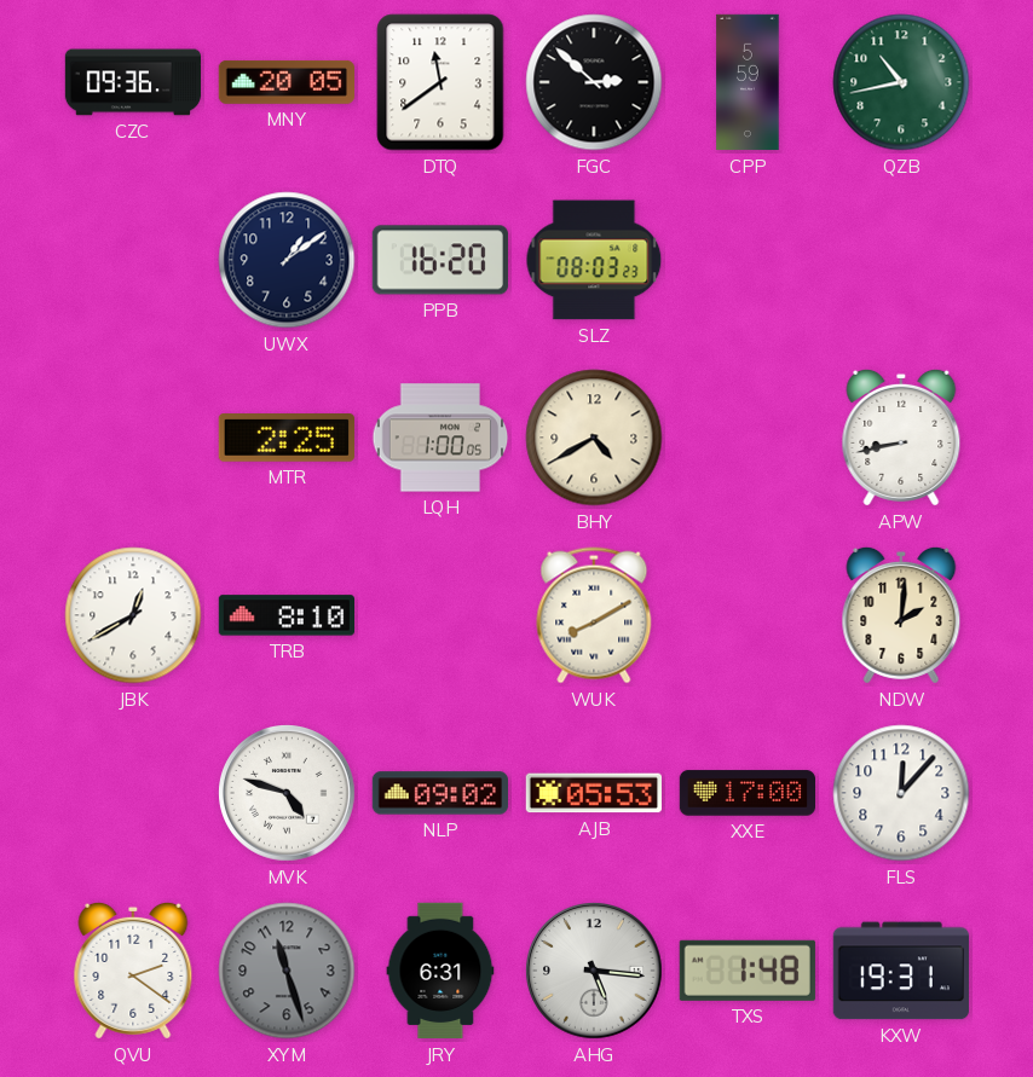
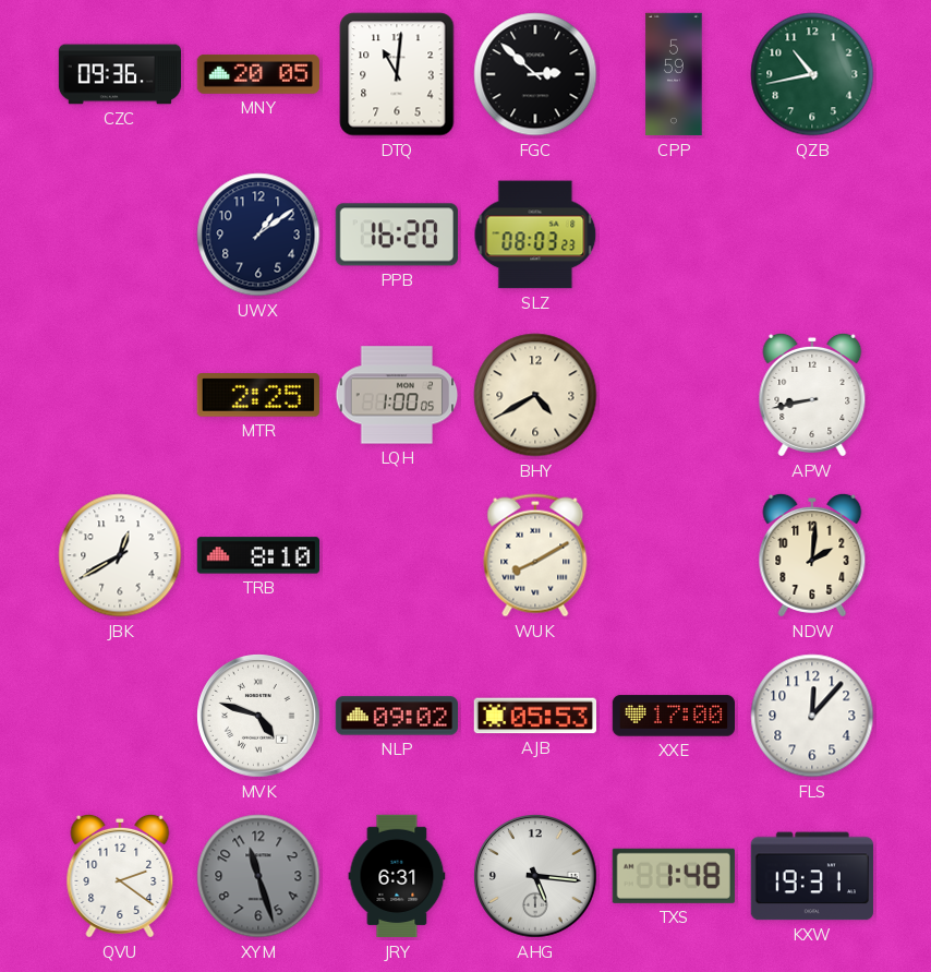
DTQ: 11:39 -> 11:01
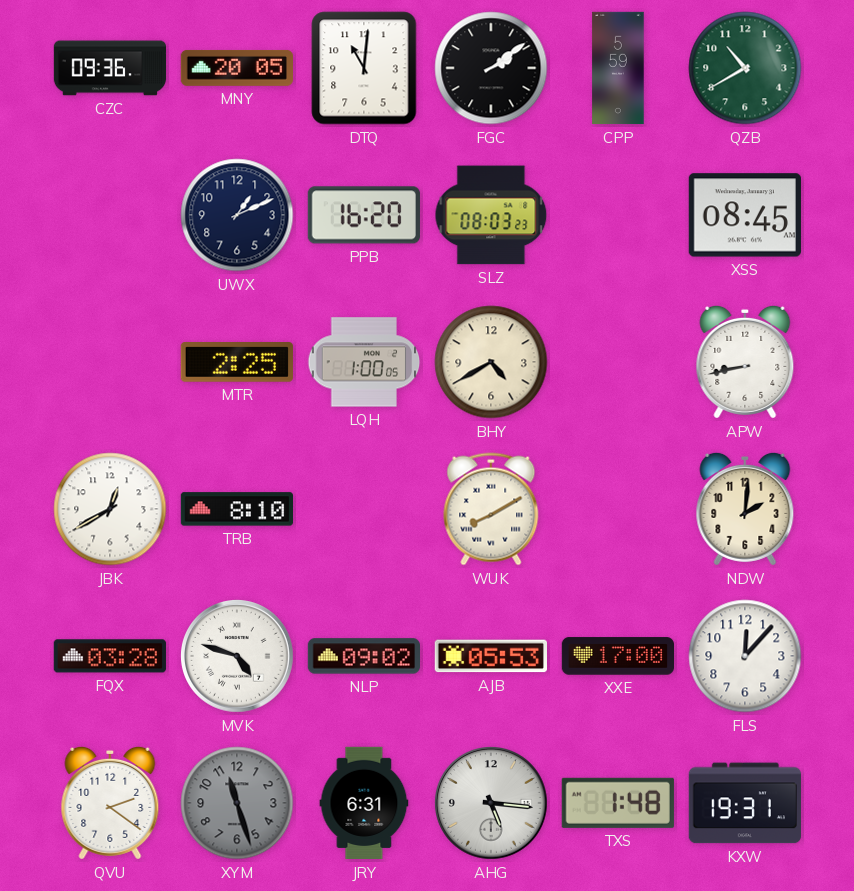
FGC: 2:52 -> 2:09
QZB: 10:43 -> 10:40
UWX: 1:09 -> 1:11
XSS: none -> 08:45
FQX: none -> 03:28
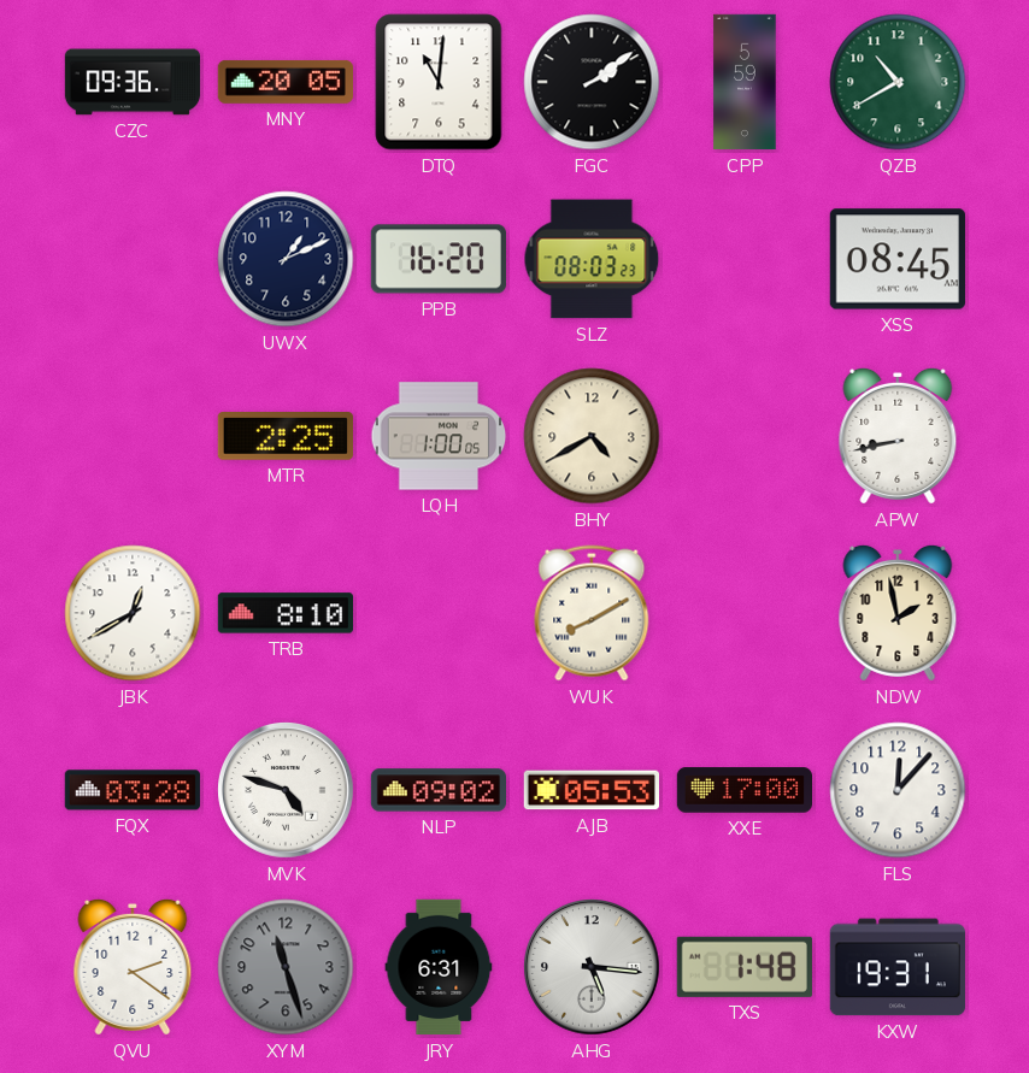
NDW: 2:01 -> 1:58
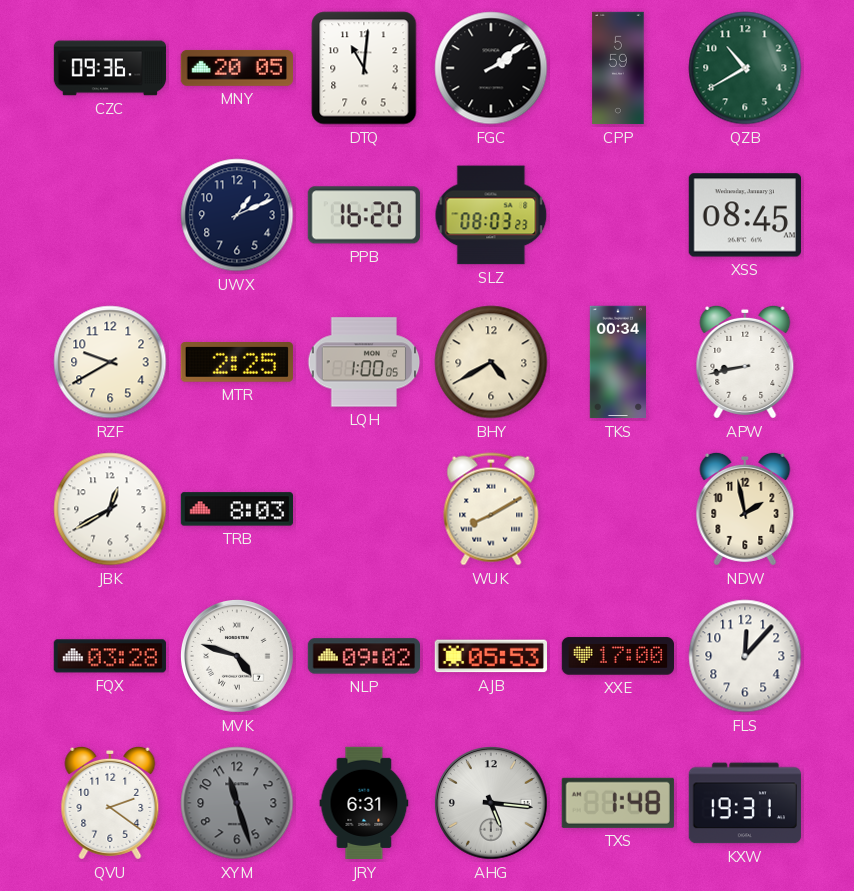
RZF: none -> 9:40
TKS: none -> 00:34
TRB: 8:10 -> 8:03
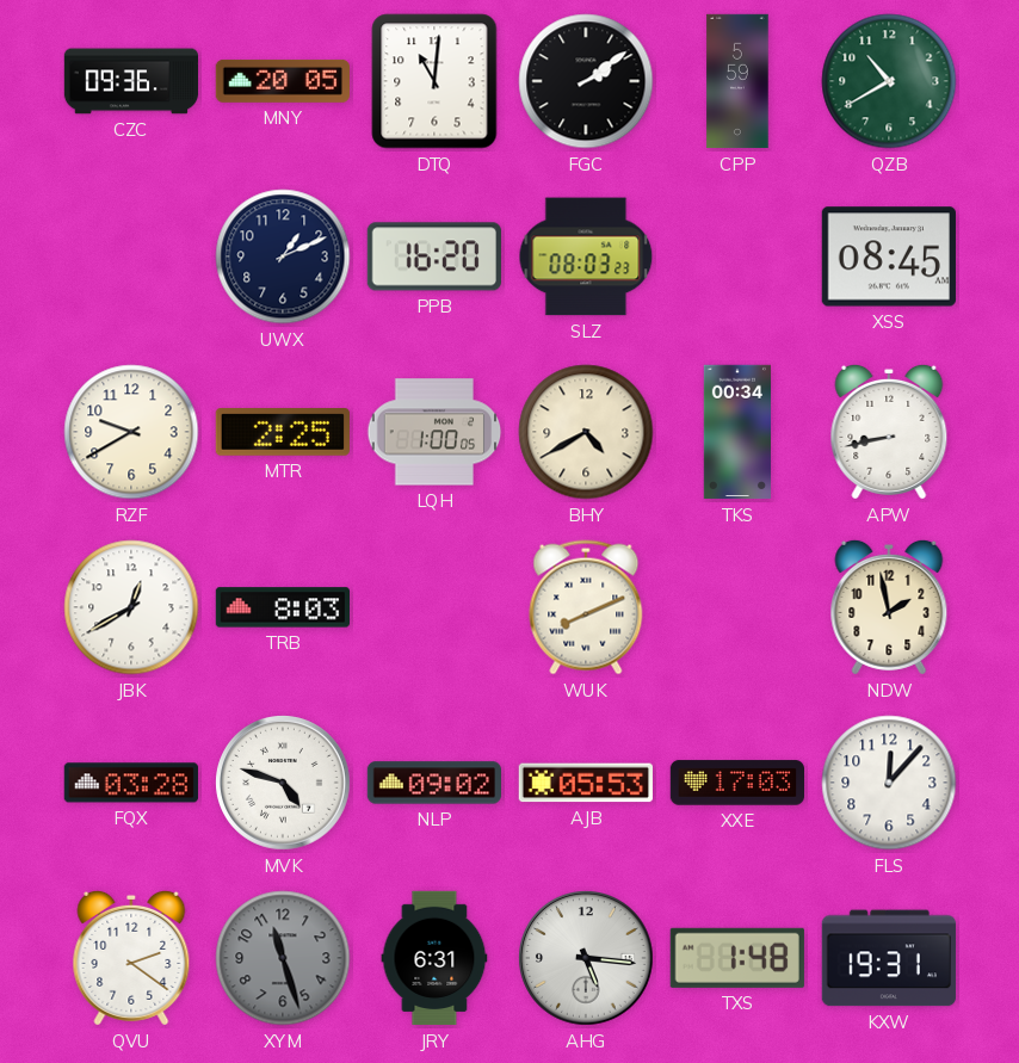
WUK: 8:10 -> 8:11
XXE: 17:00 -> 17:03
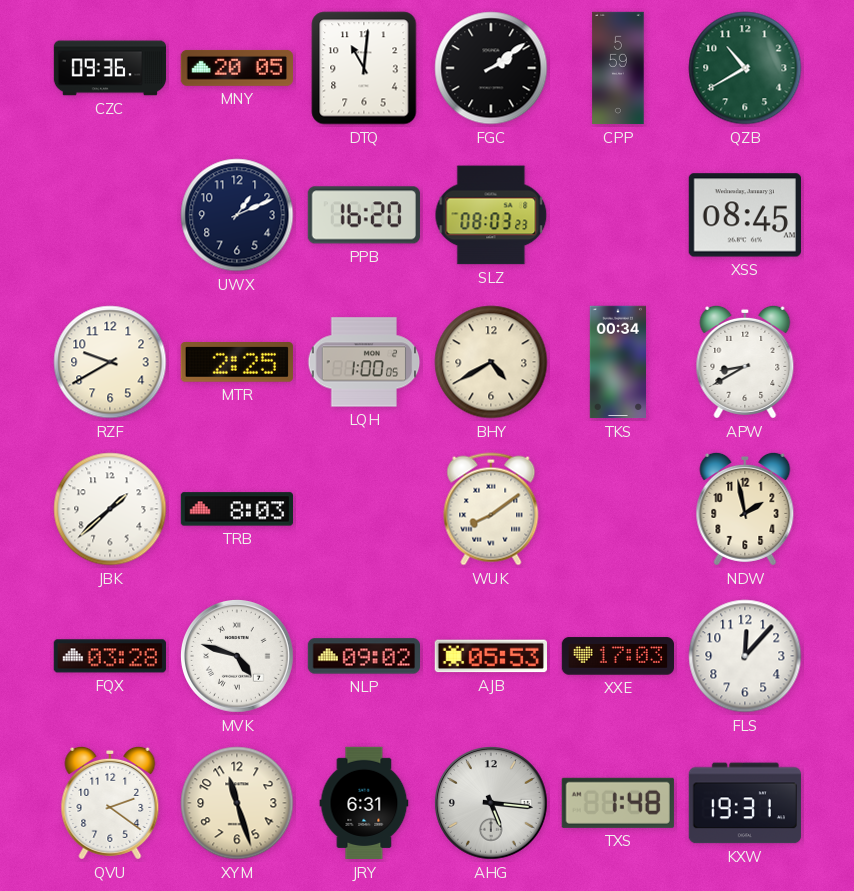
APW: 8:43 -> 8:40
JBK: 12:40 -> 1:38
WUK: 8:11 -> 8:09
XYM dial: grey -> cream
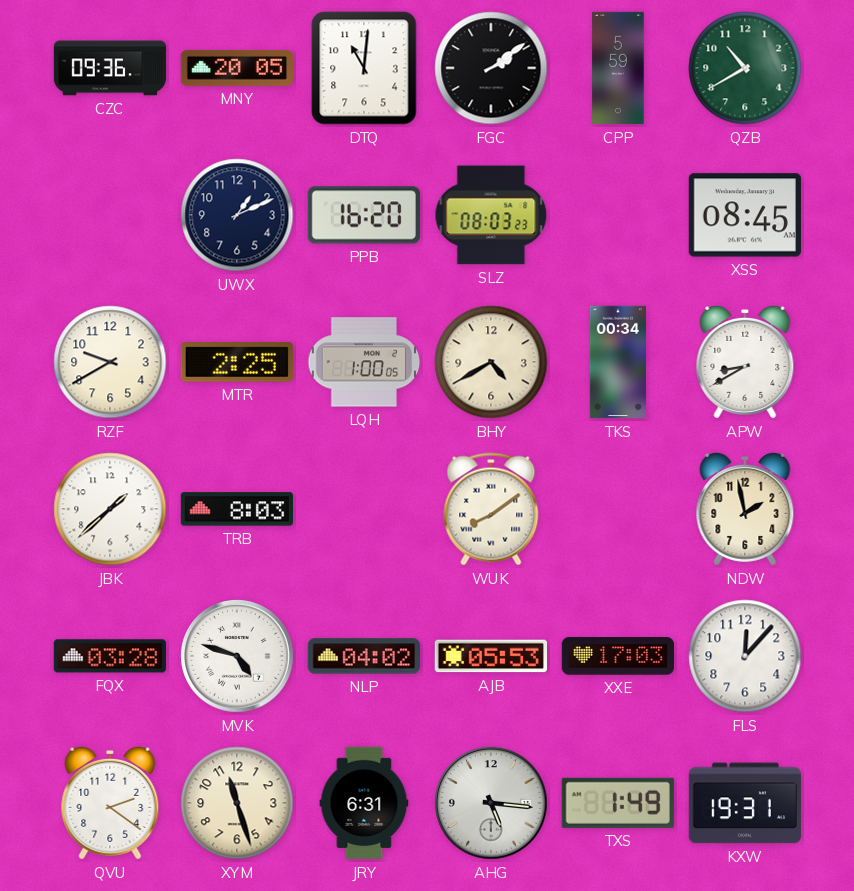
NLP: 09:02 -> 04:02
TXS: 1:48 -> 1:49
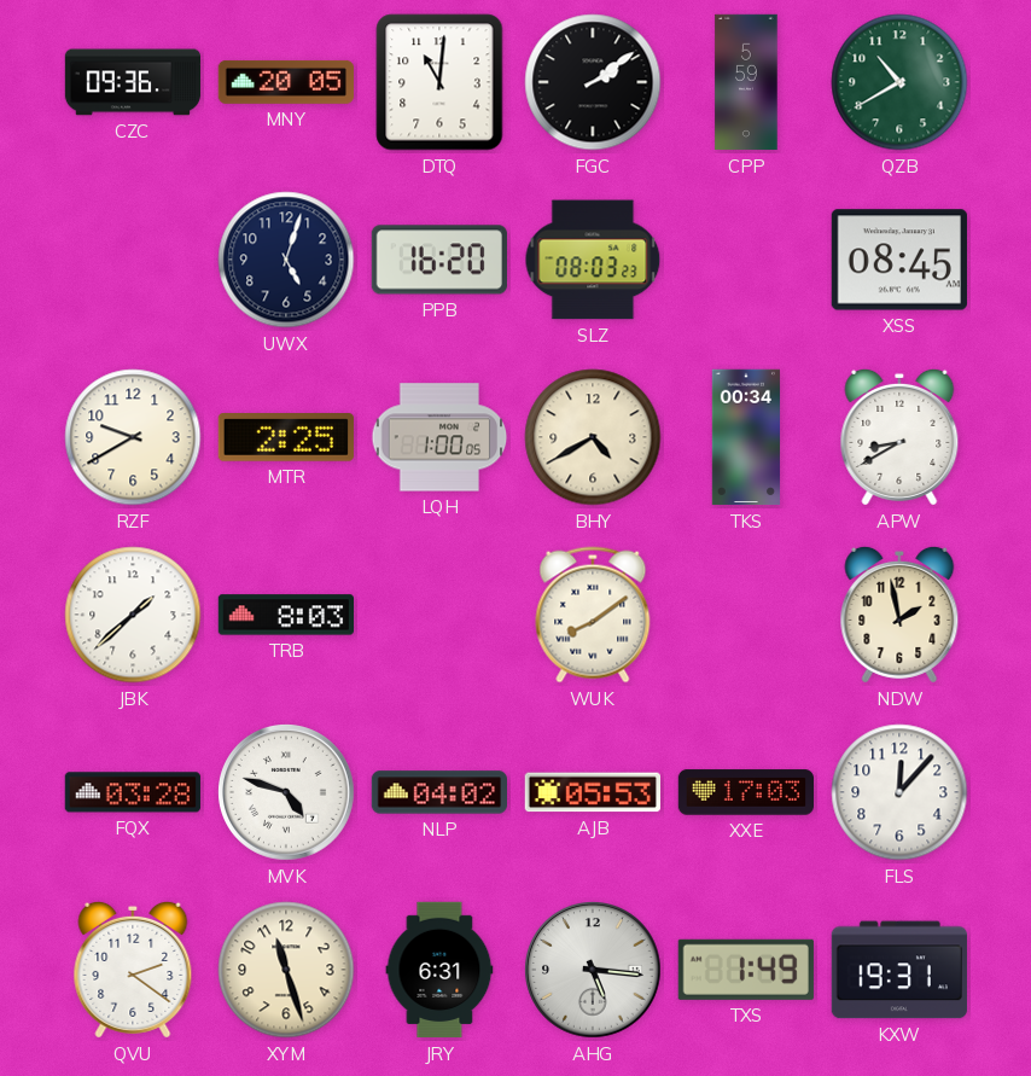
UWX: 1:11 -> 5:03
